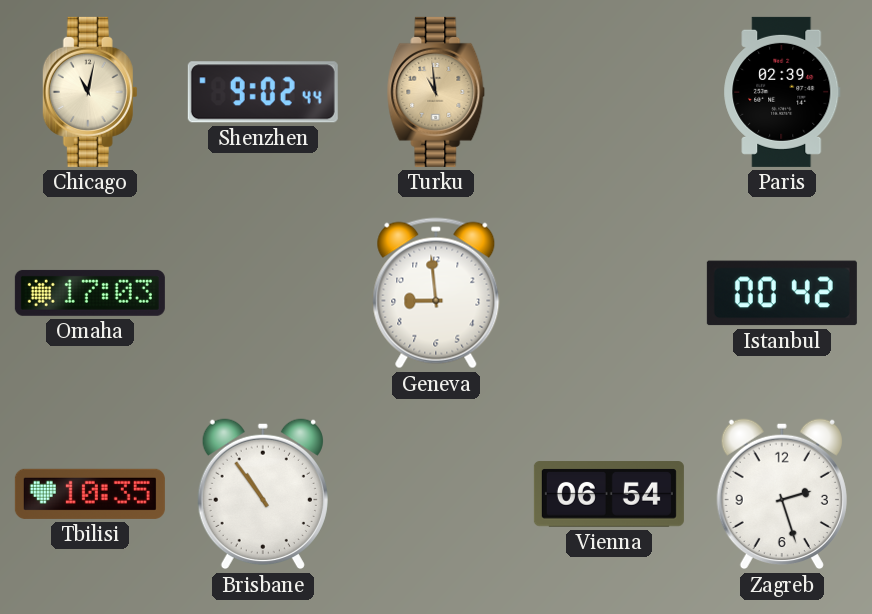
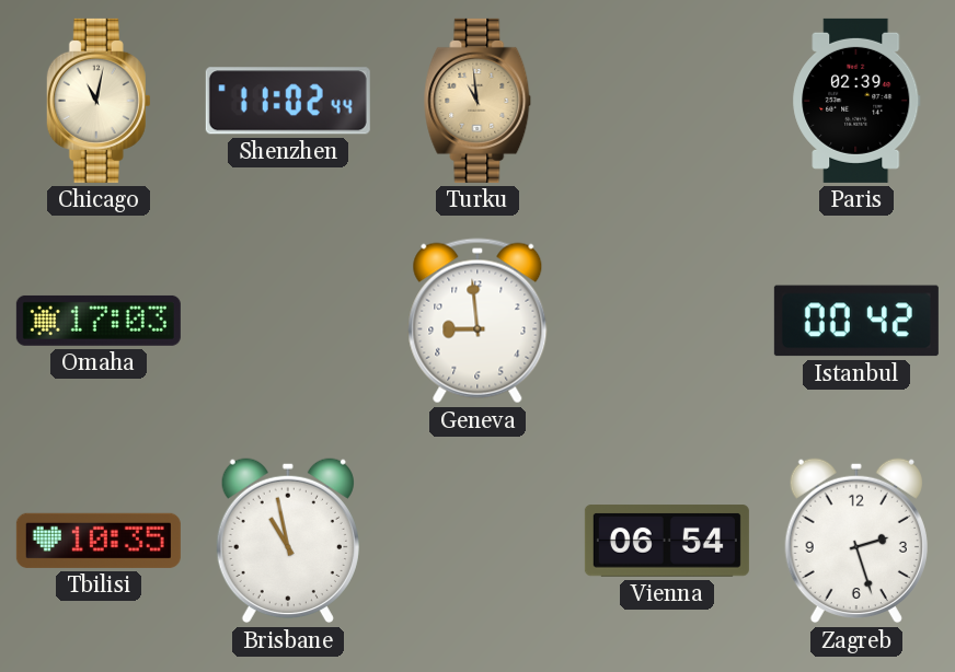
Shenzhen: 9:02 -> 11:02
Brisbane: 10:54 -> 10:58
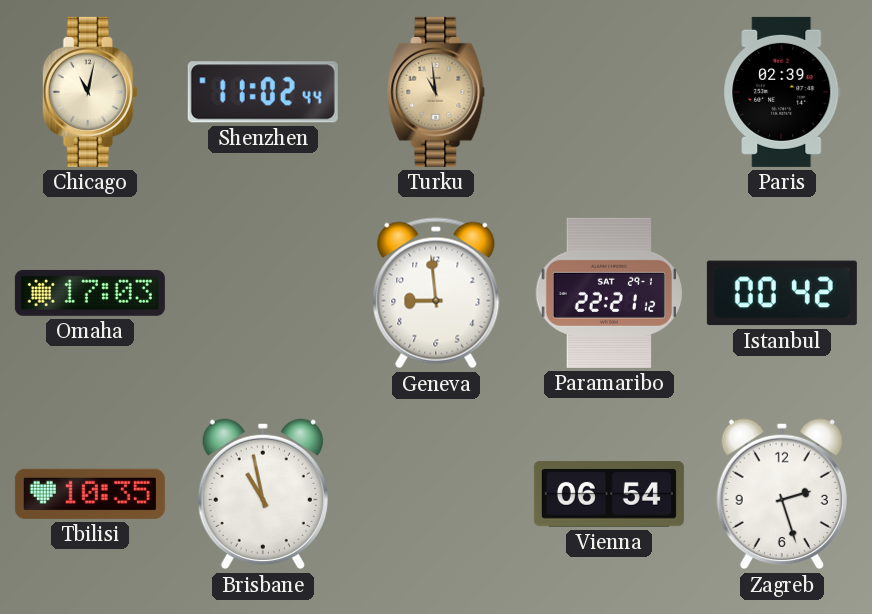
Paramaribo: none -> 22:21
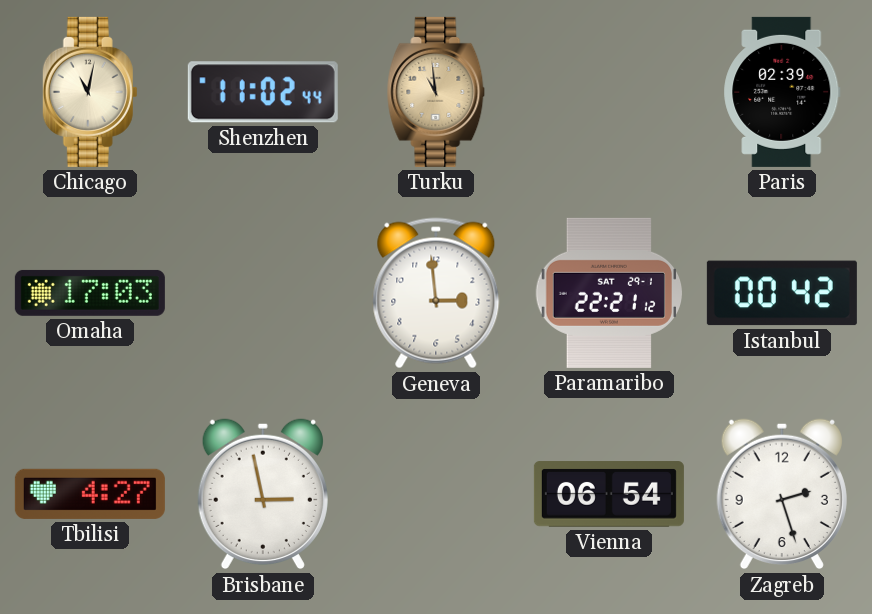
Geneva: 8:59 -> 2:59
Tbilisi: 10:35 -> 4:27
Brisbane: 10:58 -> 2:58
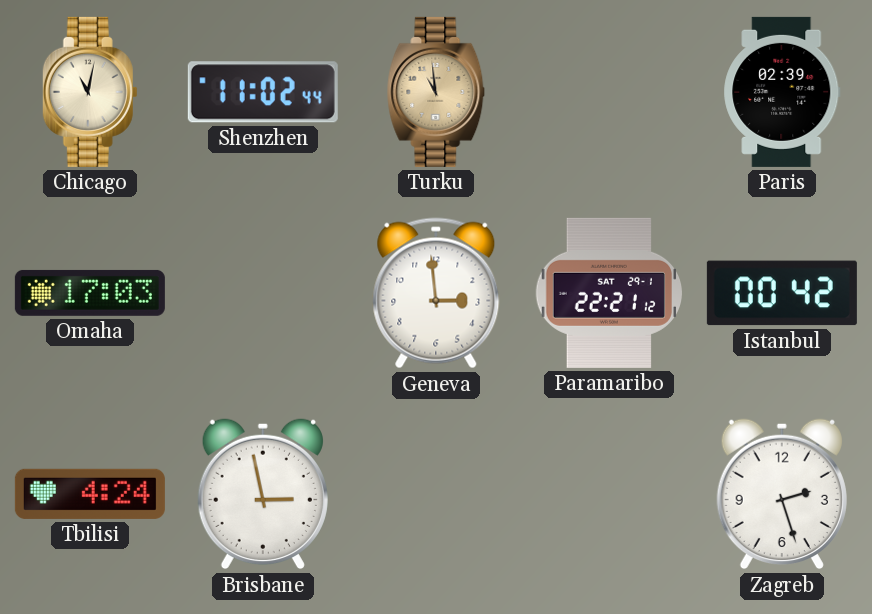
Tbilisi: 4:27 -> 4:24
Vienna: 06:54 -> none
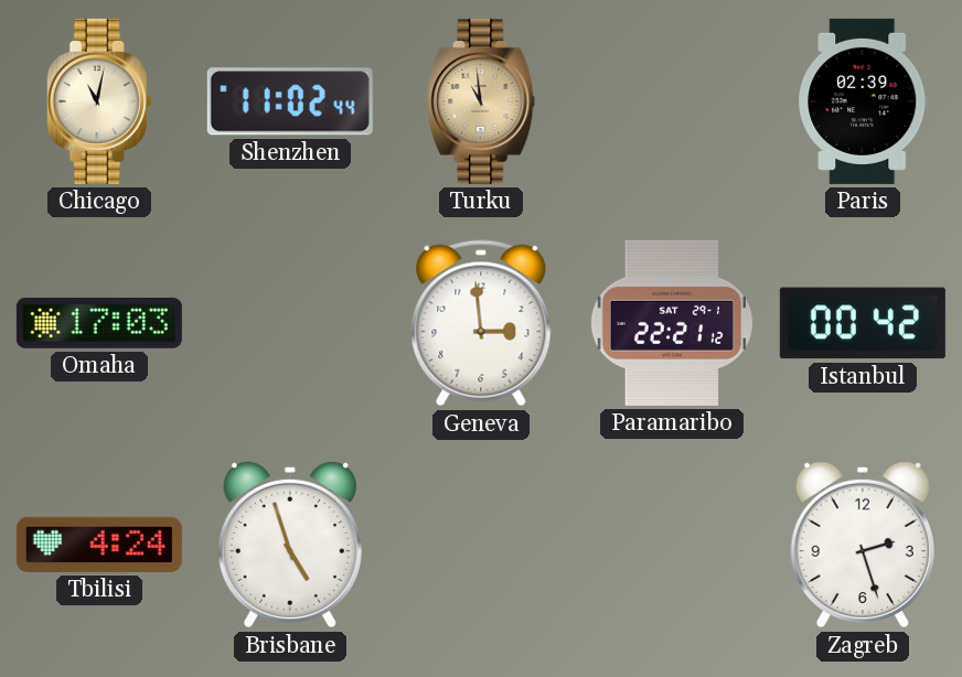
Brisbane: 2:58 -> 4:57
